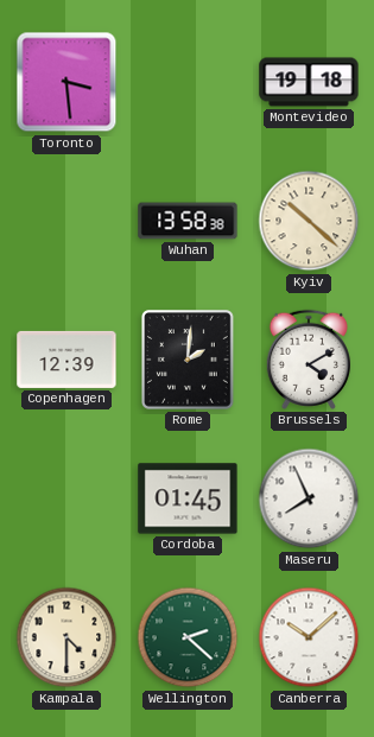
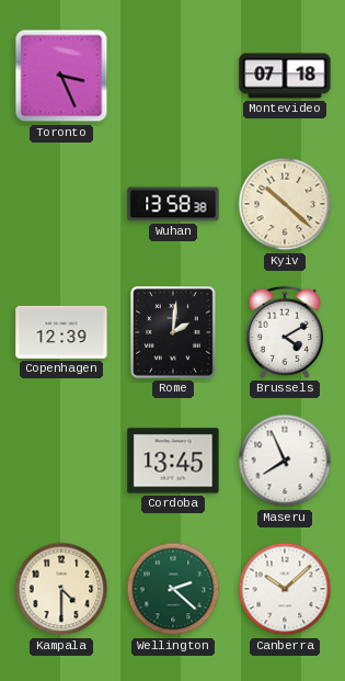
Toronto: 3:29 -> 3:26
Montevideo: 19:18 -> 07:18
Cordoba: 01:45 -> 13:45
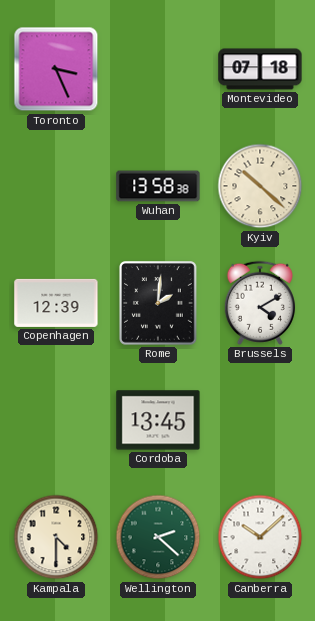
Maseru: 7:56 -> none
